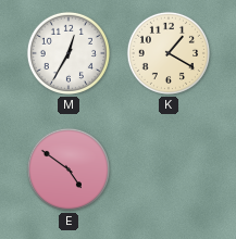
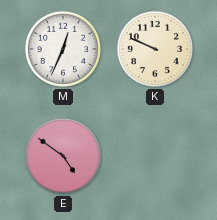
M: 12:35 -> 12:34
K: 1:20 -> 9:49
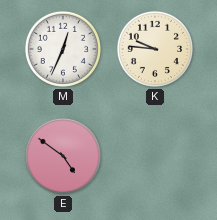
K: 9:49 -> 9:46
